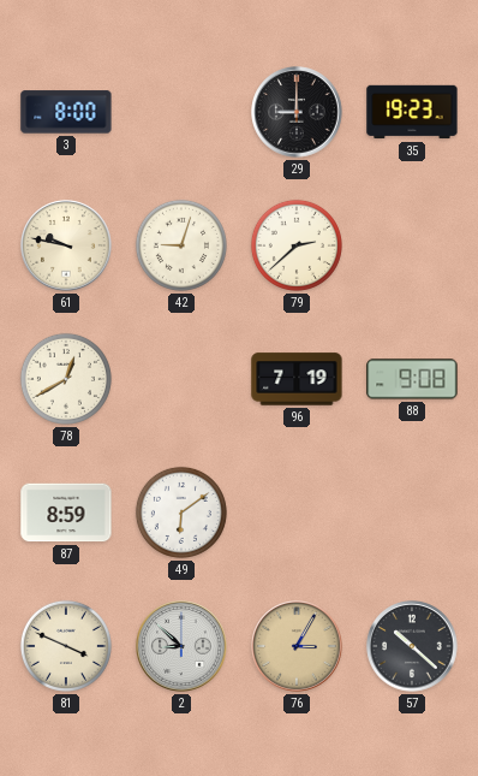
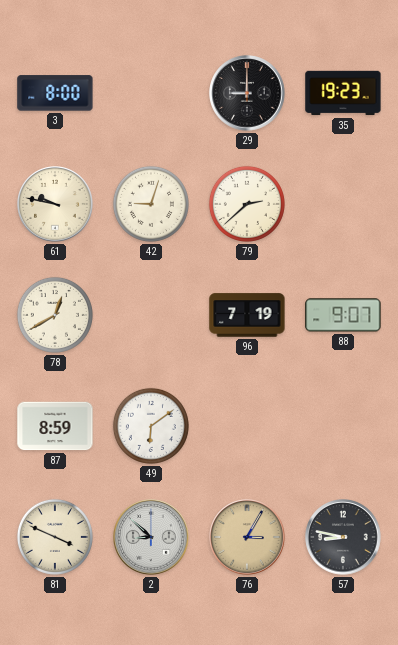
88: 9:08 -> 9:07
57: 10:22 -> 8:47
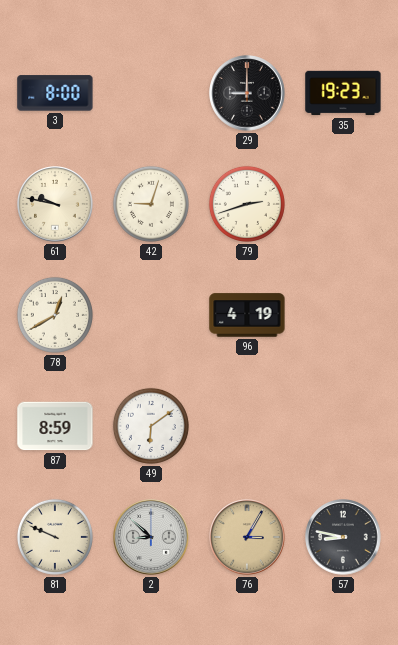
79: 2:38 -> 2:42
96: 7:19 -> 4:19
88: 9:07 -> none
81: 3:49 -> 9:49
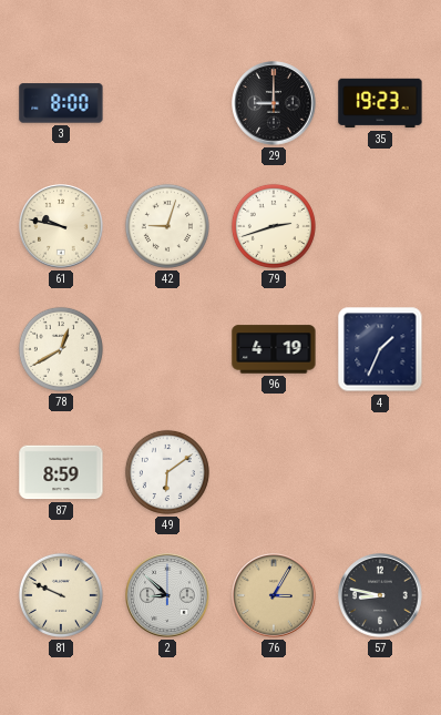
4: none -> 1:34
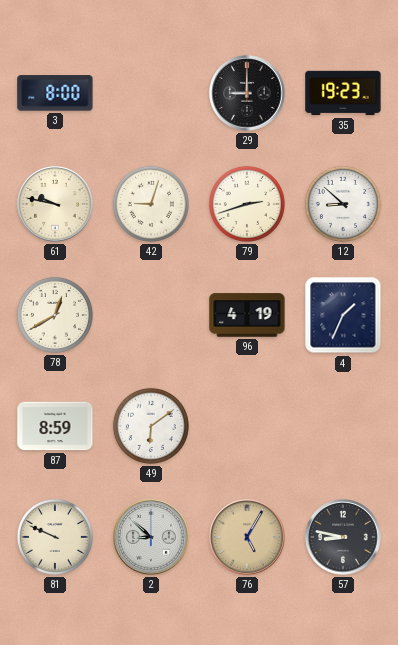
12: none -> 8:52
76: 3:05 -> 5:05
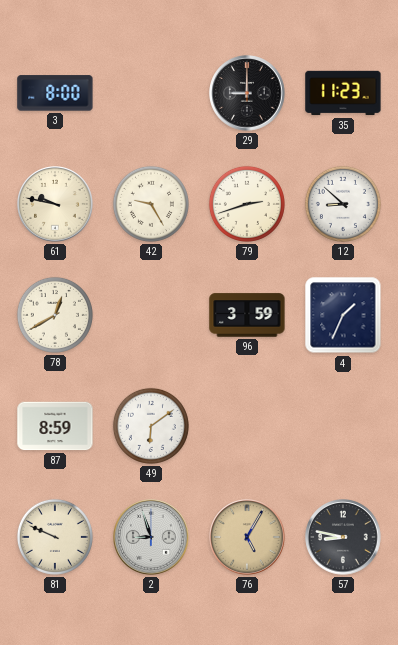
35: 19:23 -> 11:23
42: 9:03 -> 9:25
96: 4:19 -> 3:59
2: 8:52 -> 8:57
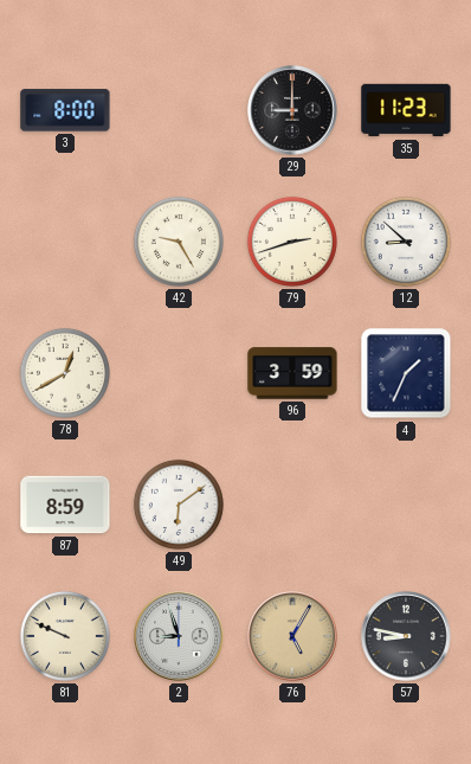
61: 9:47 -> none
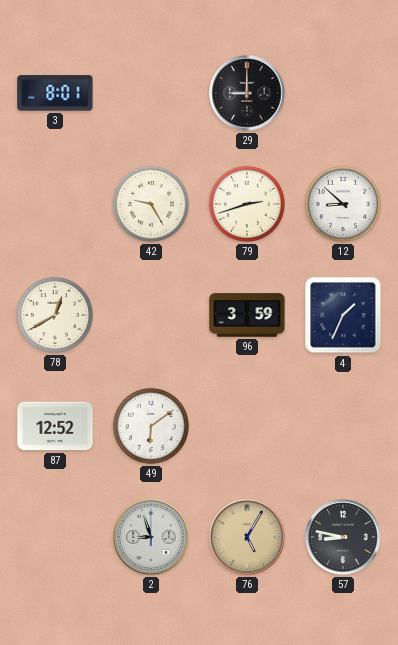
3: 8:00 -> 8:01
35: 11:23 -> none
87: 8:59 -> 12:52
81: 9:49 -> none
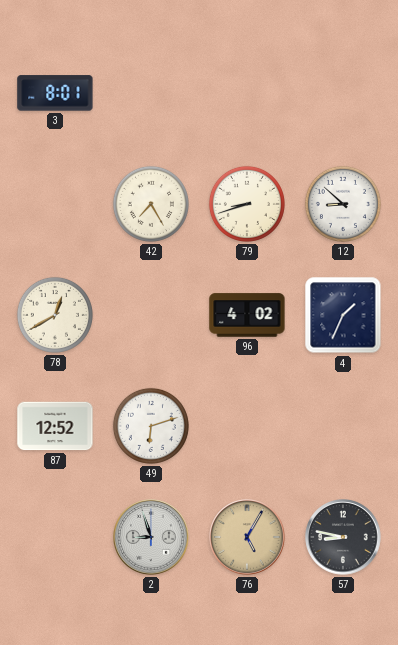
29: 9:00 -> none
42: 9:25 -> 7:25
79: 2:42 -> 8:42
96: 3:59 -> 4:02
49: 6:09 -> 6:12
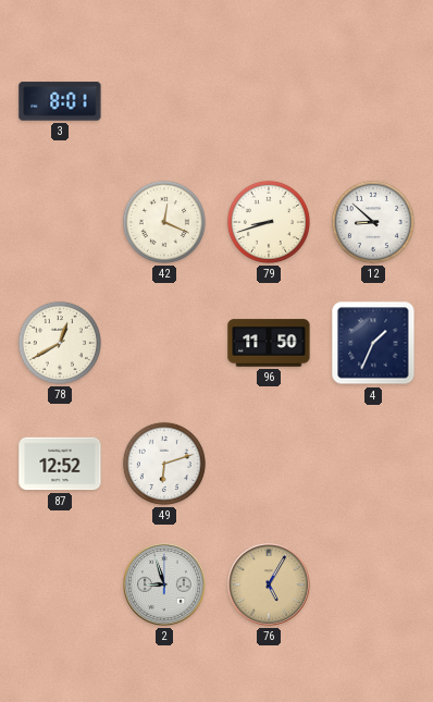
42: 7:25 -> 12:19
96: 4:02 -> 11:50
57: 8:47 -> none
